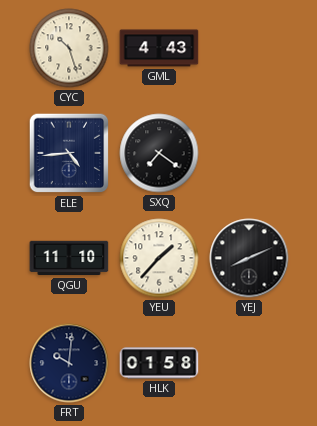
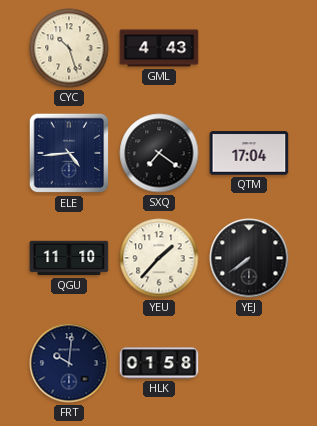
QTM: none -> 17:04
YEJ: 8:11 -> 7:39
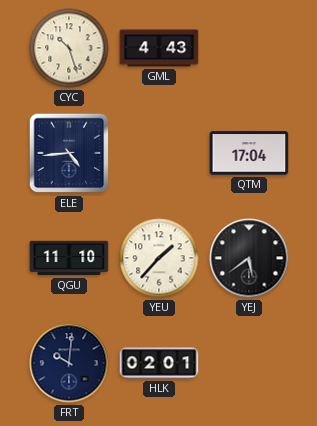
SXQ: 7:21 -> none
YEJ: 7:39 -> 5:39
HLK: 01:58 -> 02:01
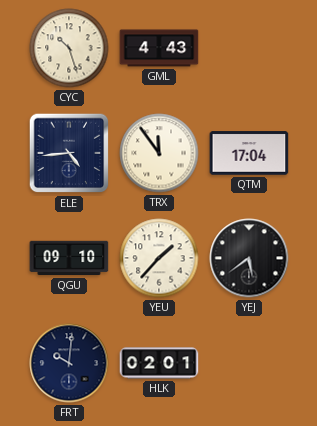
TRX: none -> 11:54
QGU: 11:10 -> 09:10
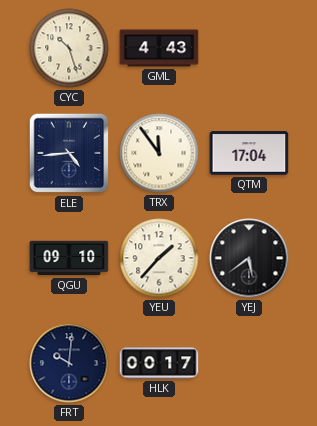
HLK: 02:01 -> 00:17
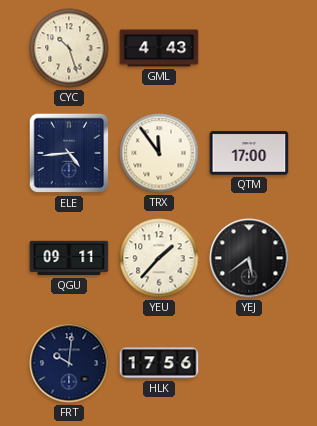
QTM: 17:04 -> 17:00
QGU: 09:10 -> 09:11
HLK: 00:17 -> 17:56
